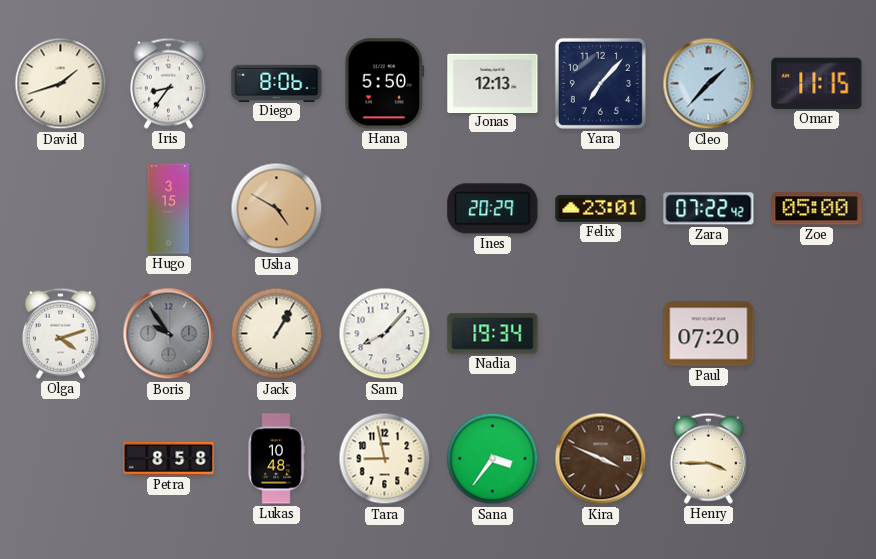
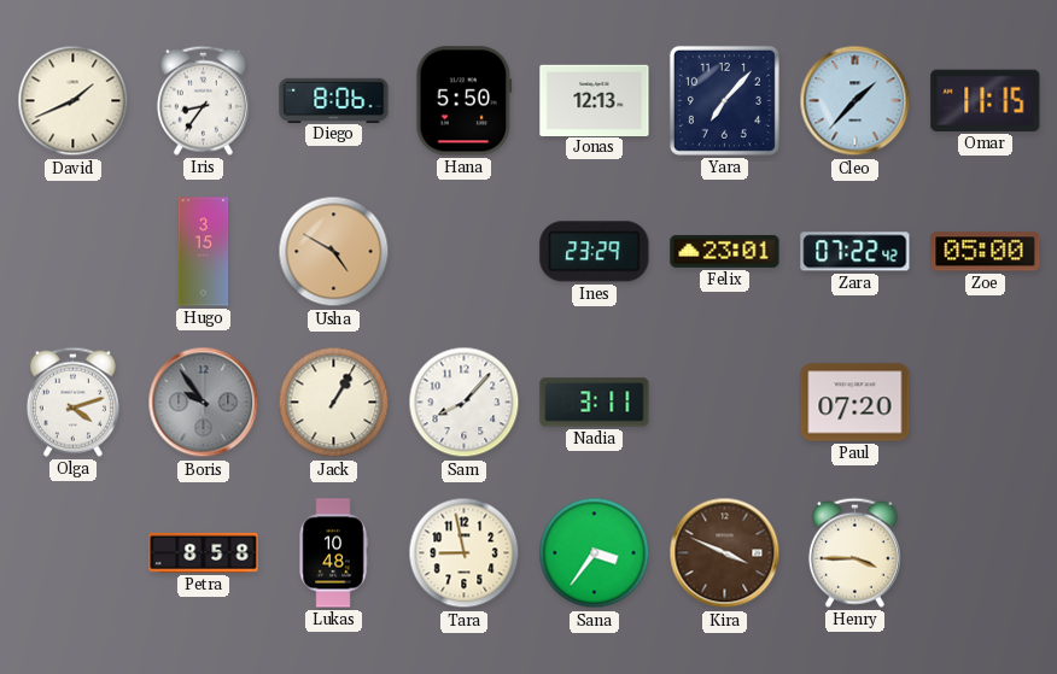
David: 1:42 -> 1:41
Ines: 20:29 -> 23:29
Nadia: 19:34 -> 3:11
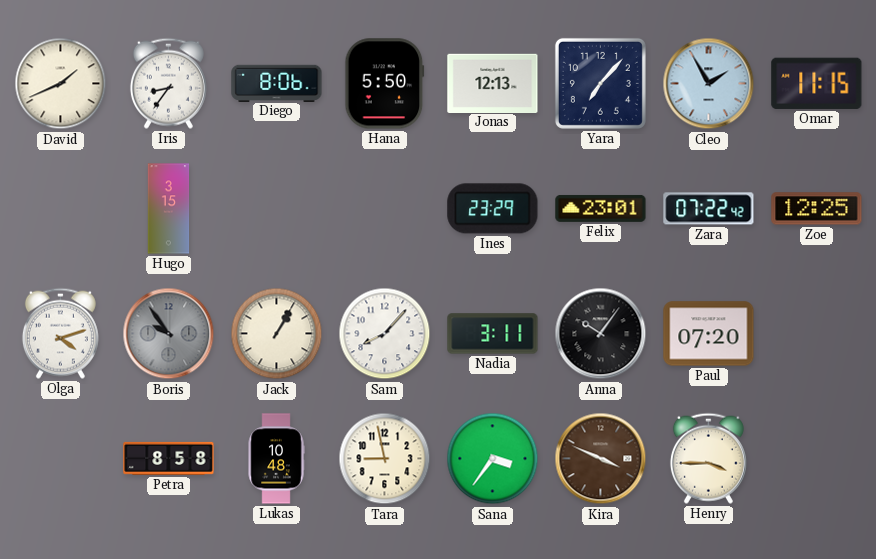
Cleo: 1:37 -> 1:55
Usha: 4:50 -> none
Zoe: 05:00 -> 12:25
Anna: none -> 10:06
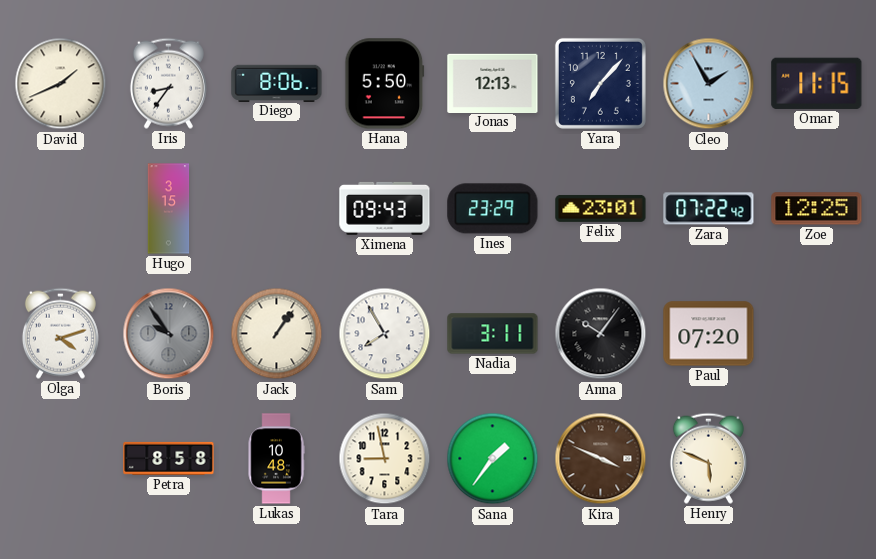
Ximena: none -> 09:43
Jack: 1:05 -> 1:06
Sam: 8:07 -> 7:55
Sana: 3:36 -> 1:36
Henry: 3:45 -> 5:49
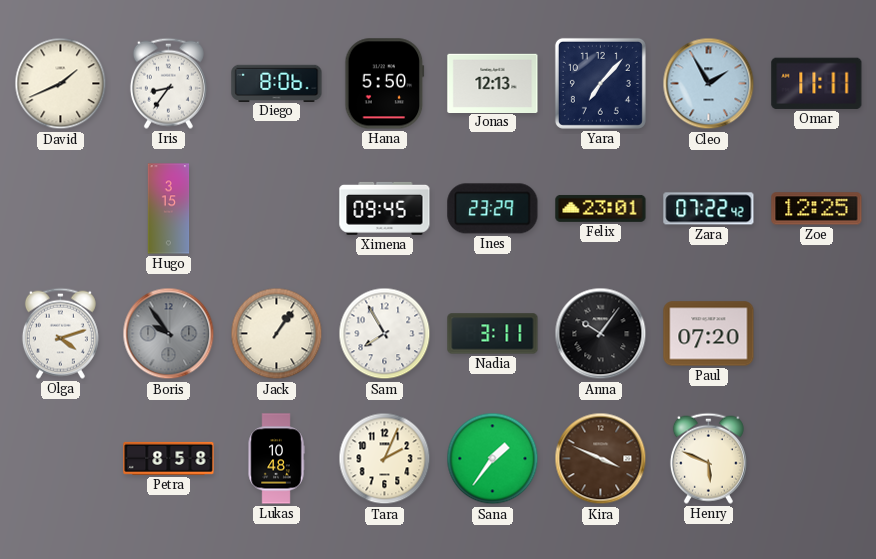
Omar: 11:15 -> 11:11
Ximena: 09:43 -> 09:45
Tara: 8:58 -> 2:04
